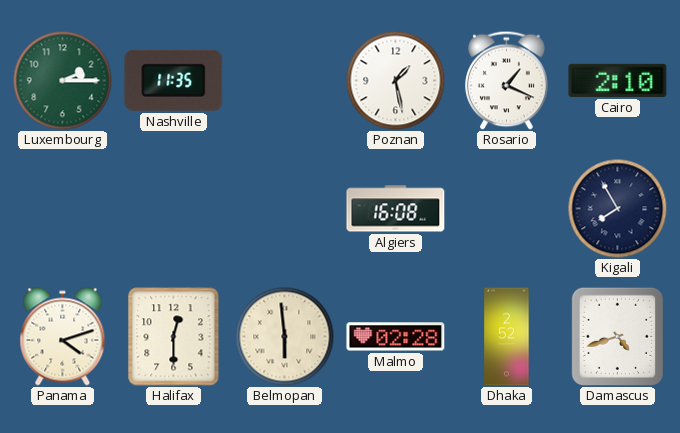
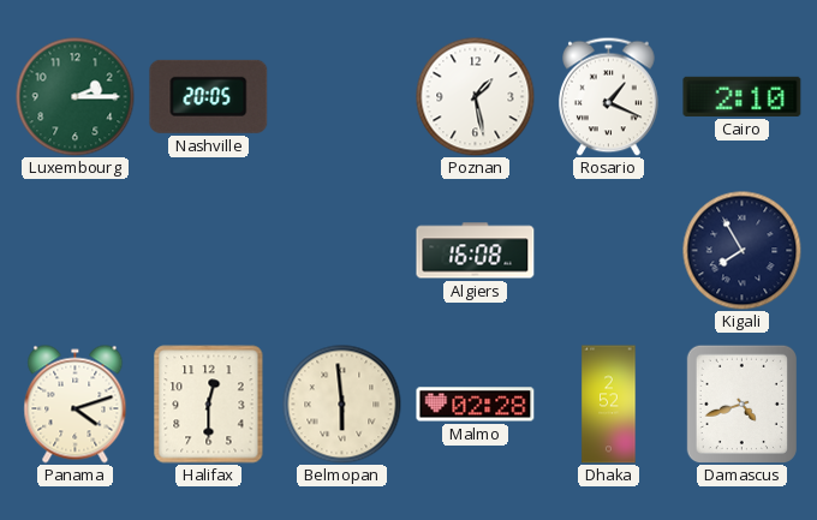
Nashville: 11:35 -> 20:05
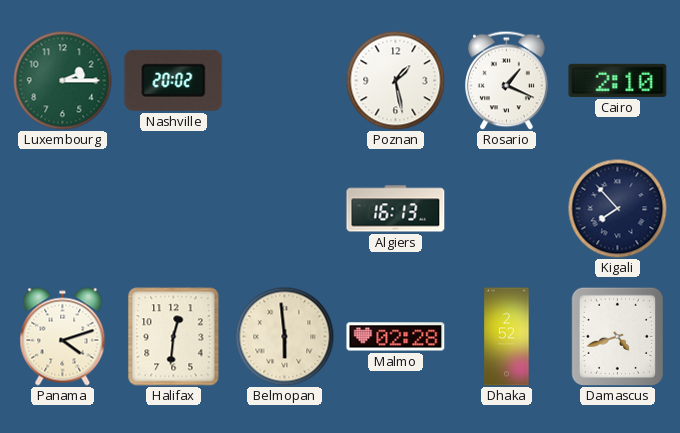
Nashville: 20:05 -> 20:02
Algiers: 16:08 -> 16:13
Kigali: 7:55 -> 7:53
Halifax: 12:30 -> 12:31
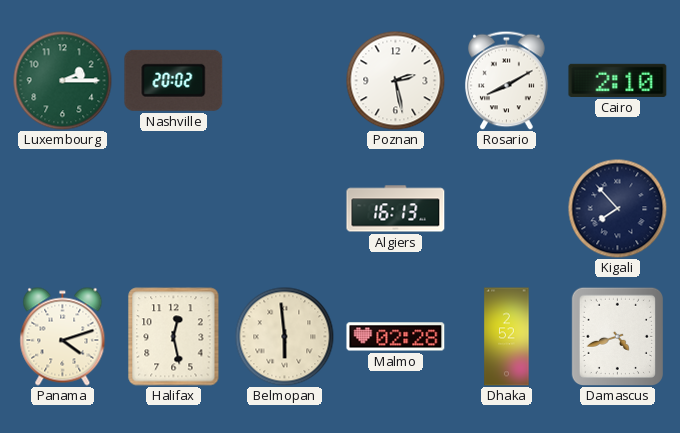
Poznan: 1:28 -> 2:28
Rosario: 1:19 -> 8:10
Halifax: 12:31 -> 12:28
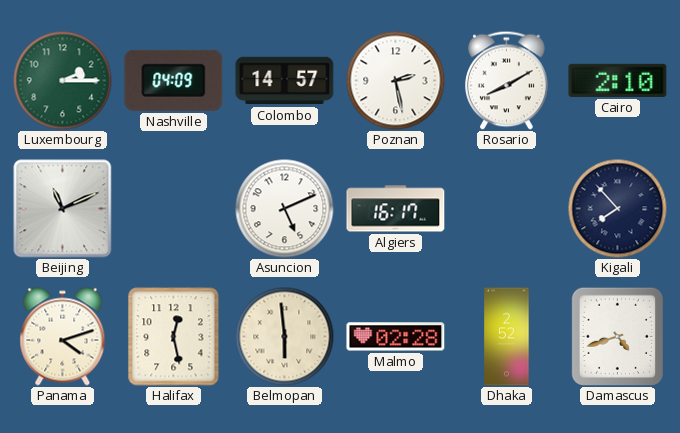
Nashville: 20:02 -> 04:09
Colombo: none -> 14:57
Beijing: none -> 11:11
Asuncion: none -> 5:11
Algiers: 16:13 -> 16:17
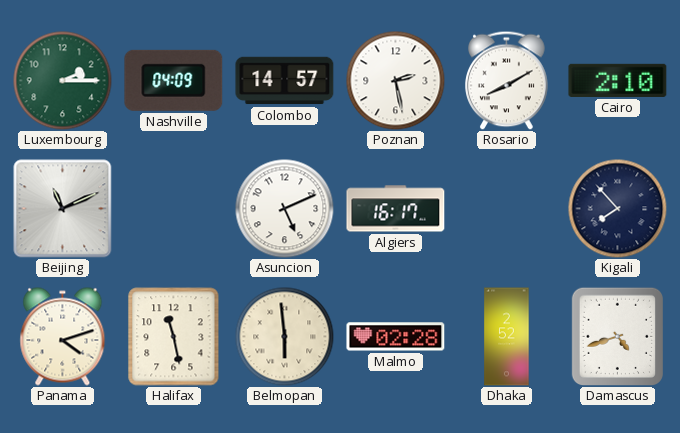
Halifax: 12:28 -> 11:28
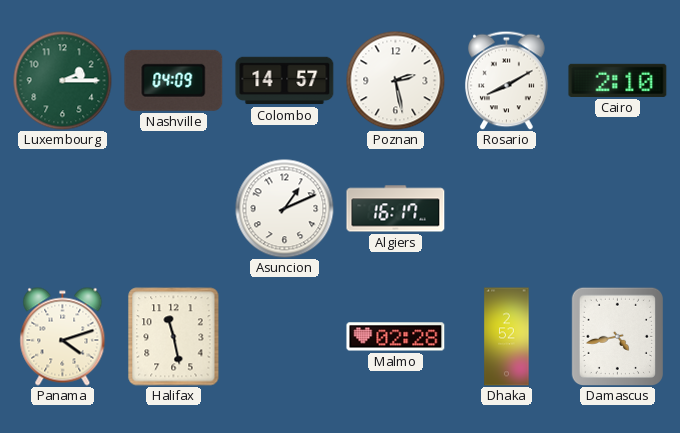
Beijing: 11:11 -> none
Asuncion: 5:11 -> 1:11
Kigali: 7:53 -> none
Belmopan: 5:59 -> none
Damascus: 4:42 -> 4:43
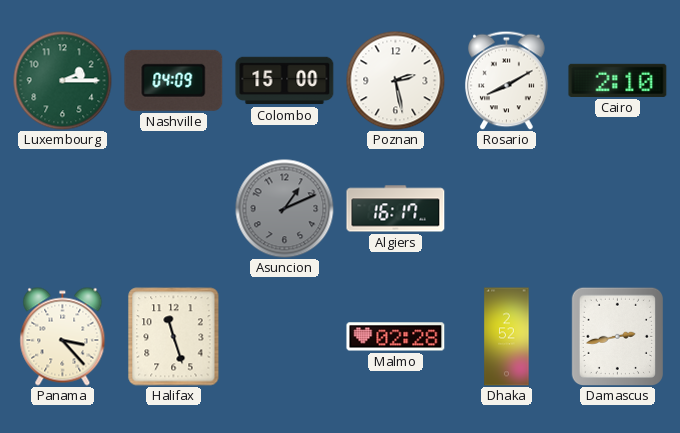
Colombo: 14:57 -> 15:00
Asuncion dial: white -> grey
Panama: 4:12 -> 3:23
Halifax: 11:28 -> 11:27
Damascus: 4:43 -> 2:43
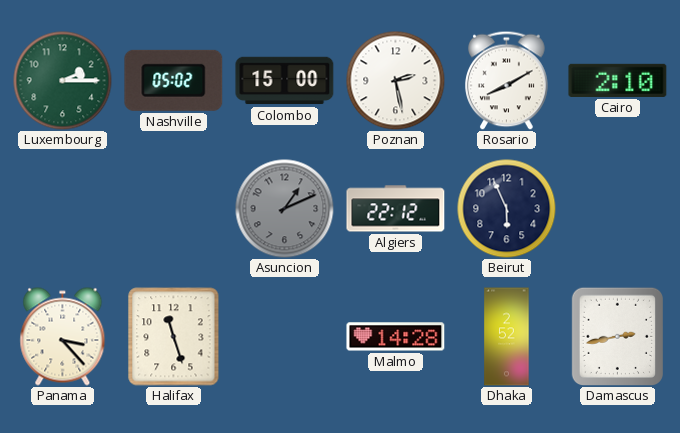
Nashville: 04:09 -> 05:02
Algiers: 16:17 -> 22:12
Beirut: none -> 5:56
Malmo: 02:28 -> 14:28
